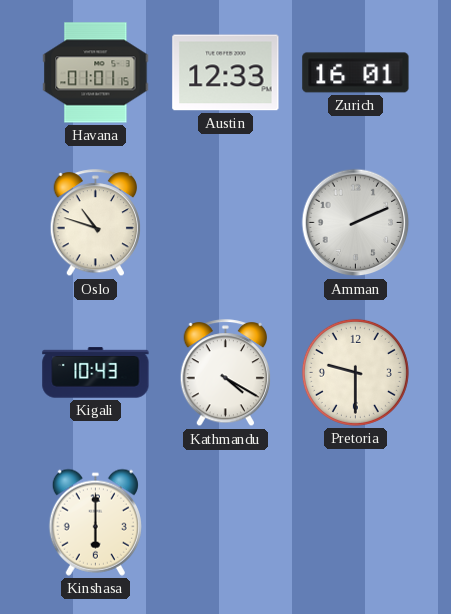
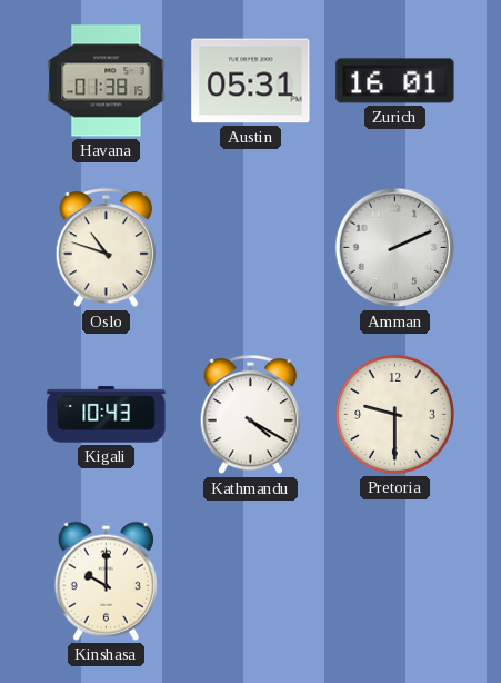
Havana: 01:01 -> 01:38
Austin: 12:33 -> 05:31
Kinshasa: 6:00 -> 10:00
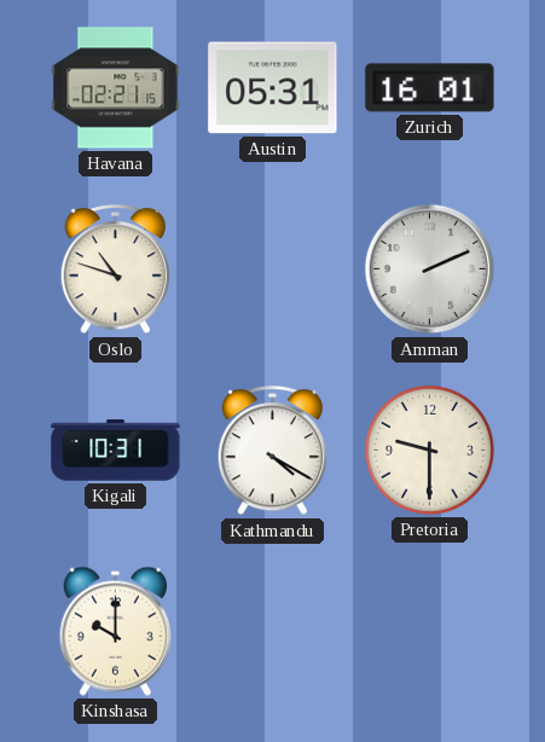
Havana: 01:38 -> 02:21
Kigali: 10:43 -> 10:31
